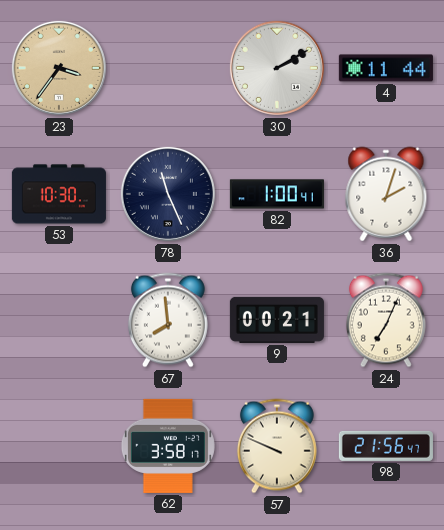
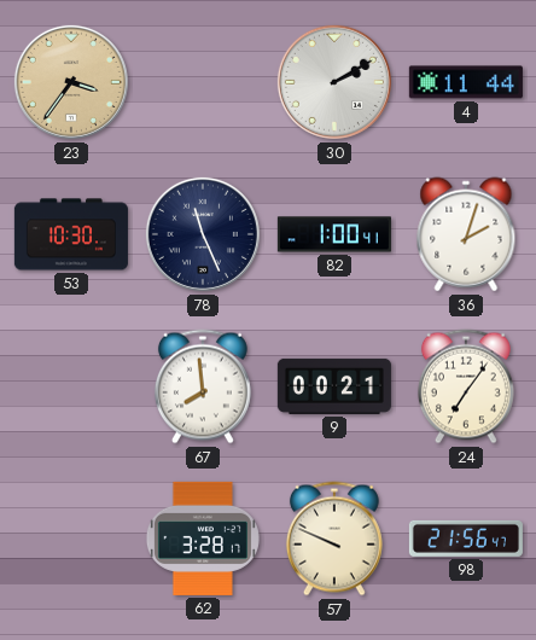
24: 7:04 -> 7:06
62: 3:58 -> 3:28
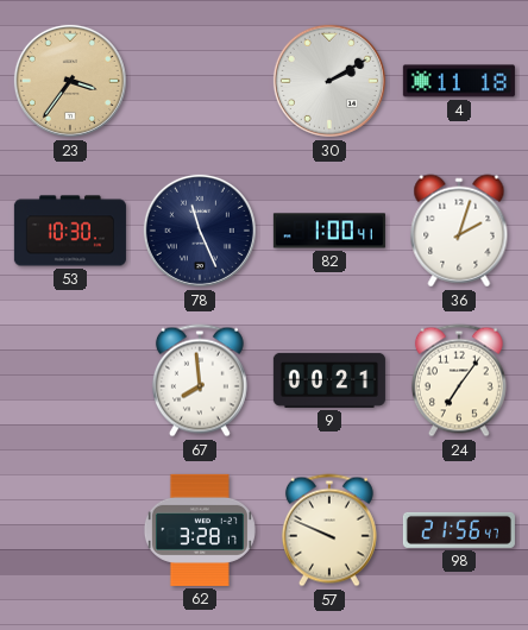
4: 11:44 -> 11:18
